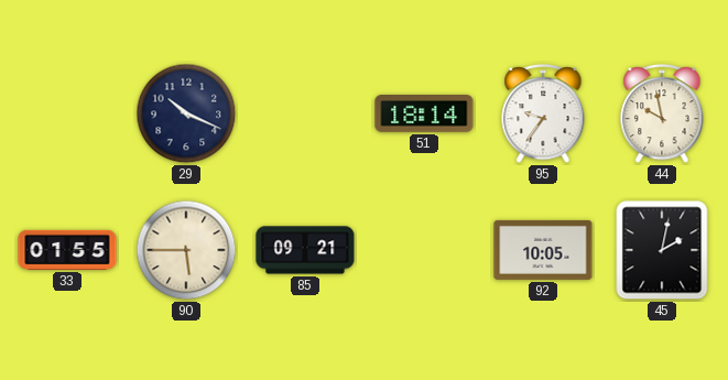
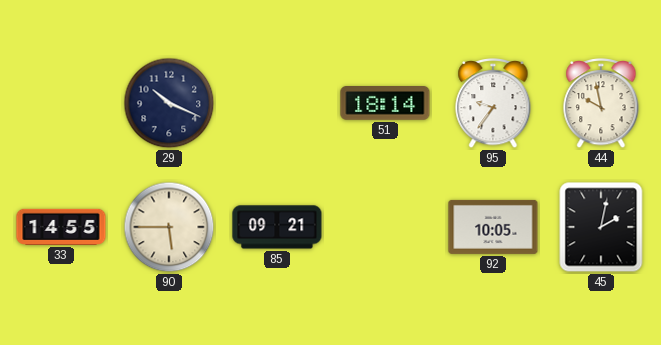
33: 01:55 -> 14:55
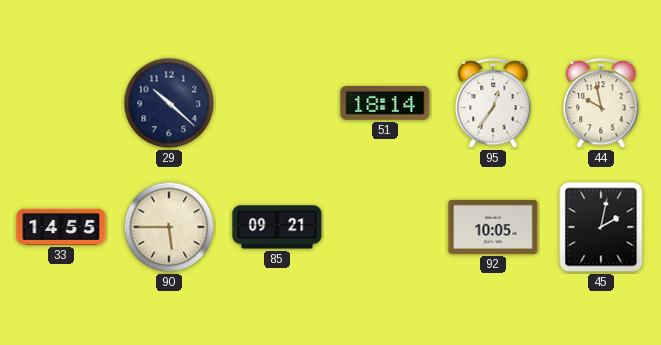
29: 10:19 -> 10:22
95: 9:36 -> 12:36
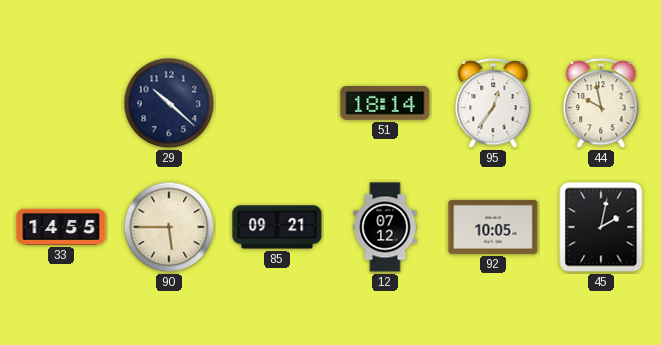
12: none -> 07:12
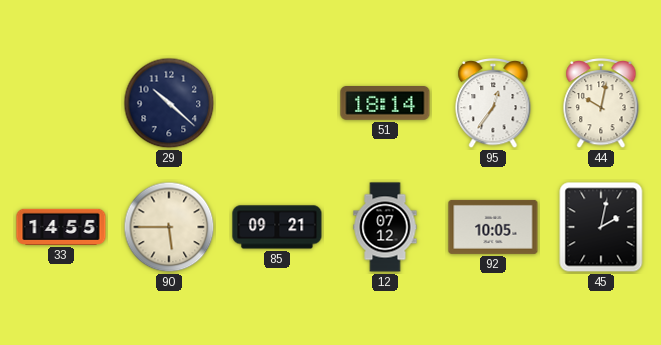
44: 9:58 -> 10:02
